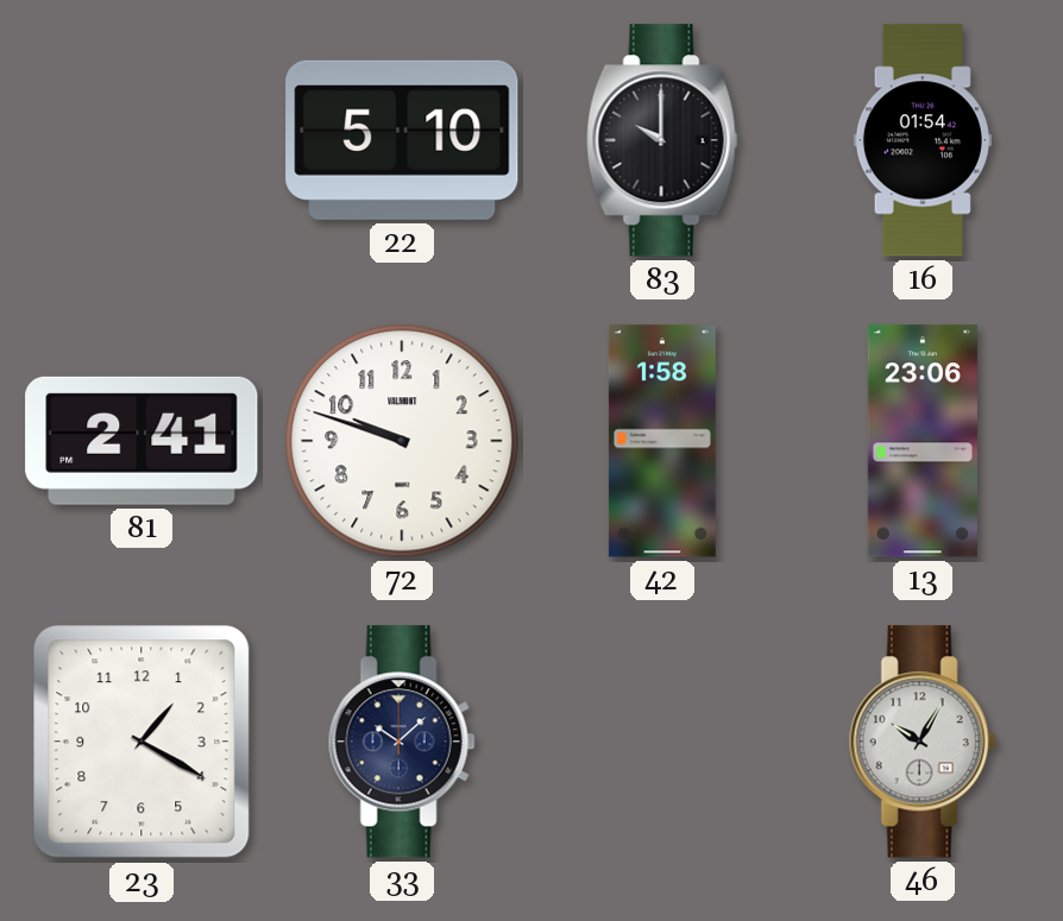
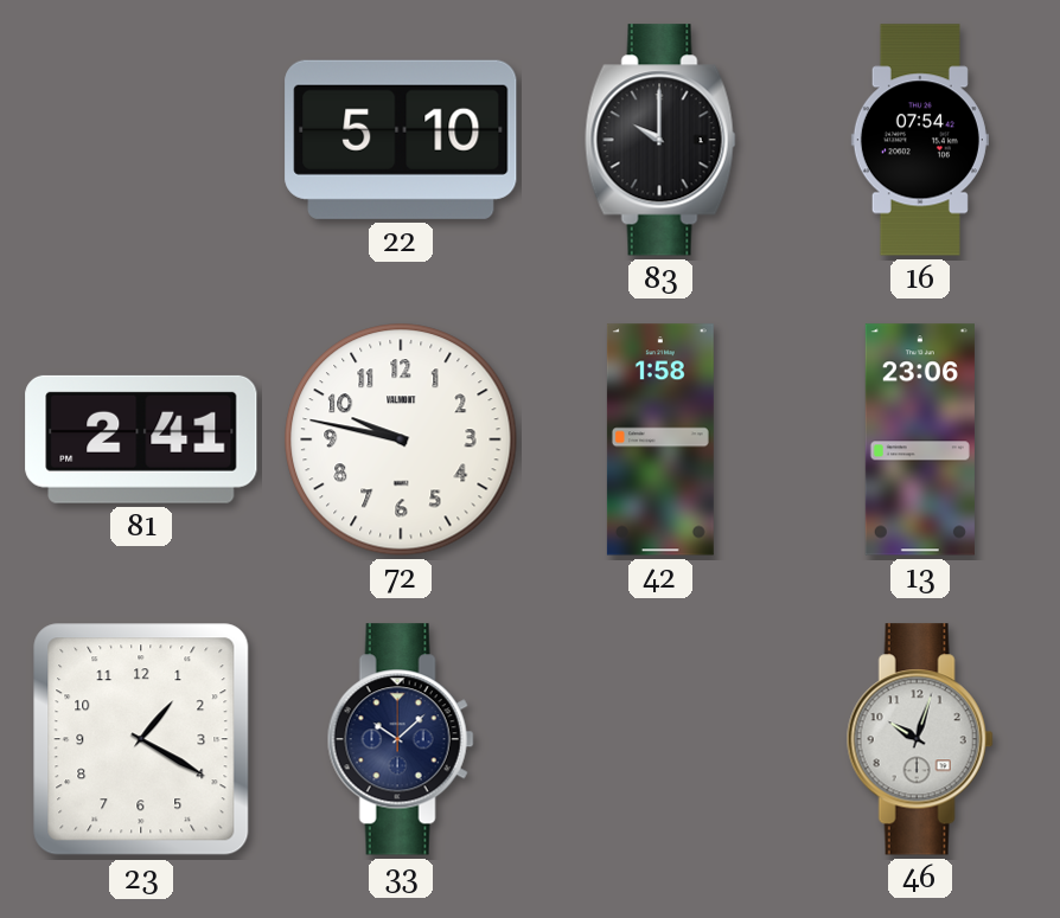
16: 01:54 -> 07:54
72: 9:48 -> 9:47
46: 10:05 -> 10:03
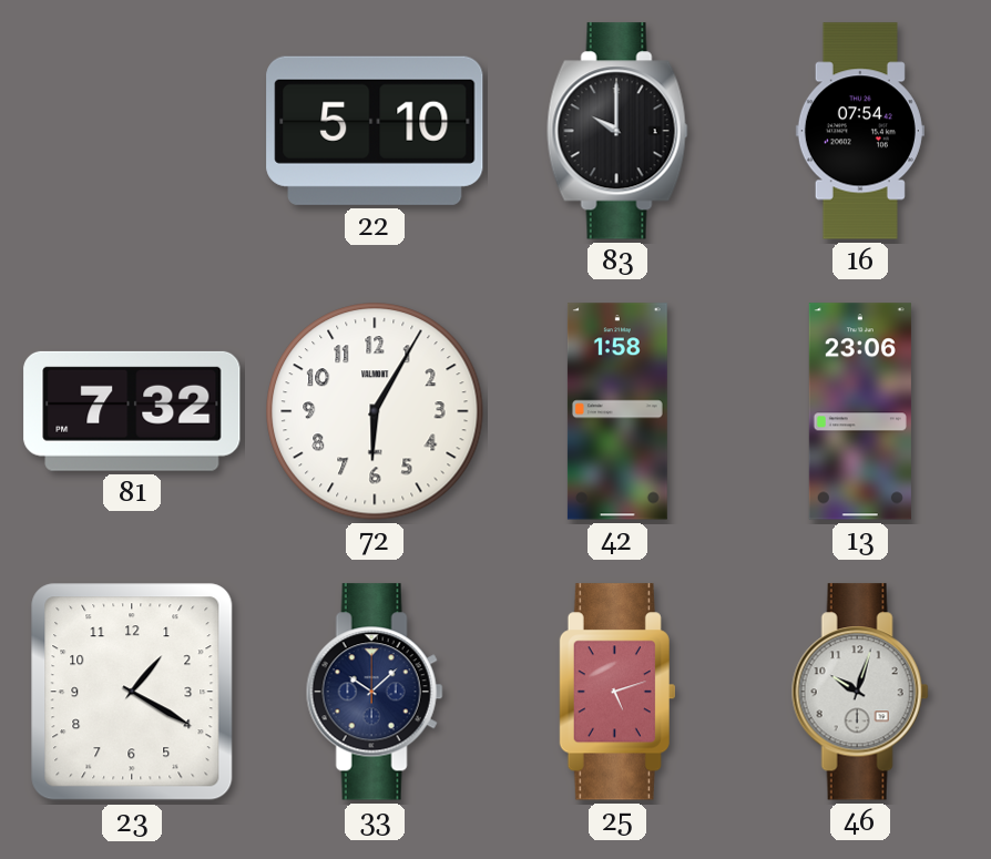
81: 2:41 -> 7:32
72: 9:47 -> 6:05
25: none -> 5:12
